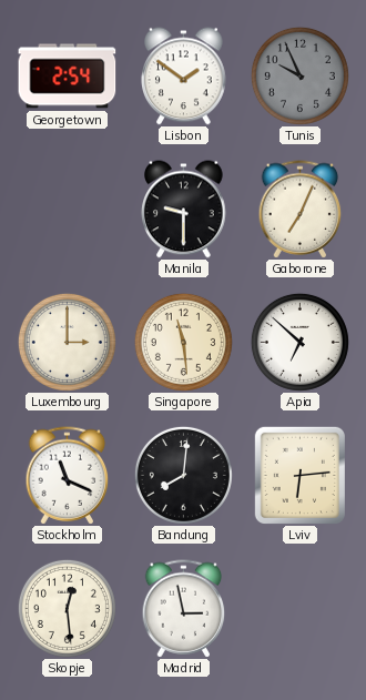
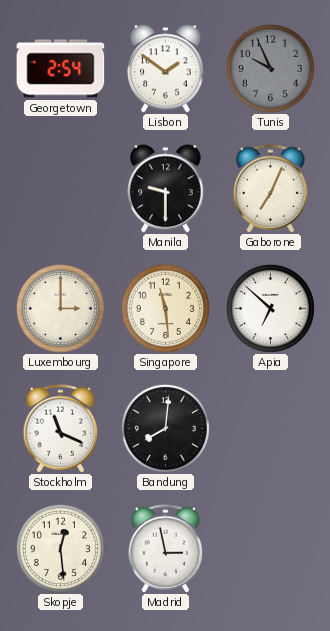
Lviv: 6:14 -> none
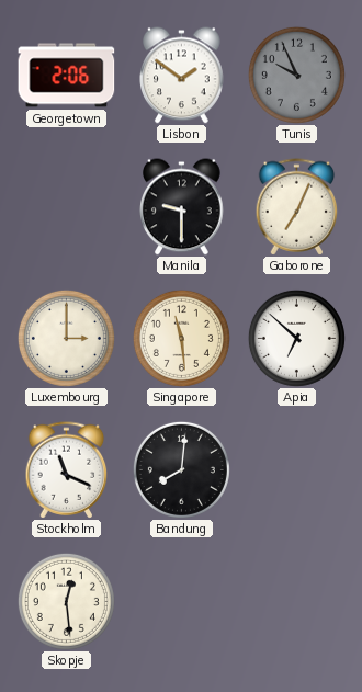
Georgetown: 2:54 -> 2:06
Madrid: 2:58 -> none
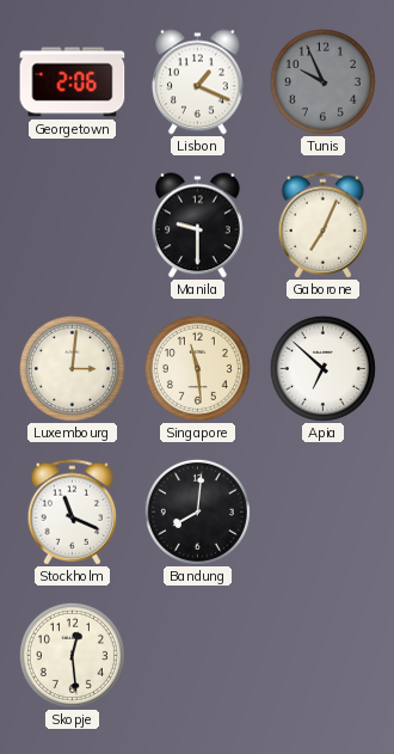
Lisbon: 1:51 -> 1:19
Luxembourg: 3:00 -> 3:01
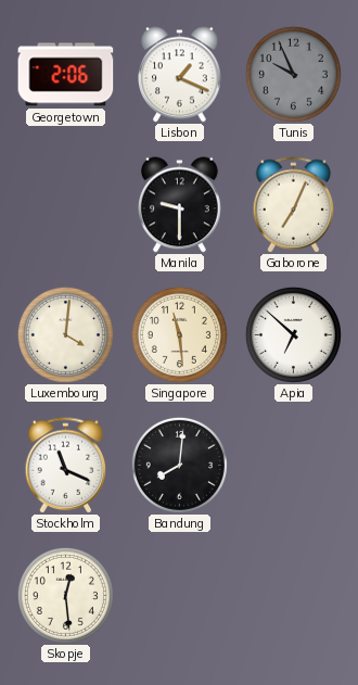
Luxembourg: 3:01 -> 4:01
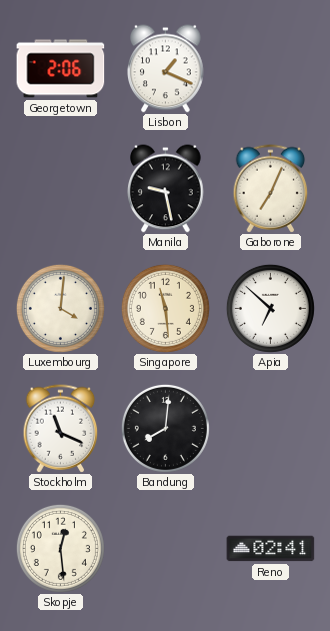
Tunis: 9:56 -> none
Manila: 9:30 -> 9:28
Reno: none -> 02:41
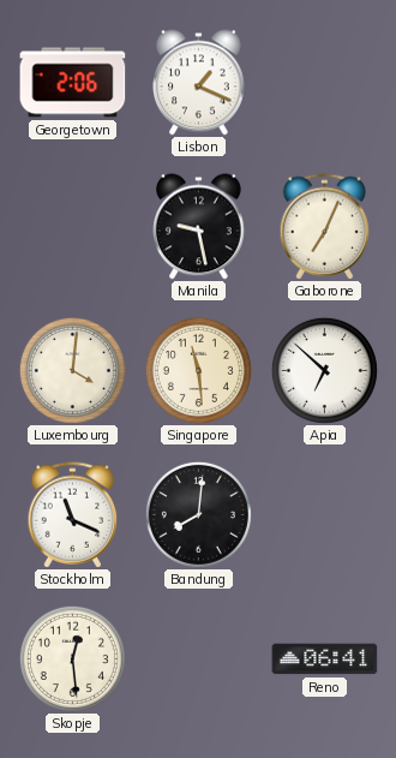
Reno: 02:41 -> 06:41
